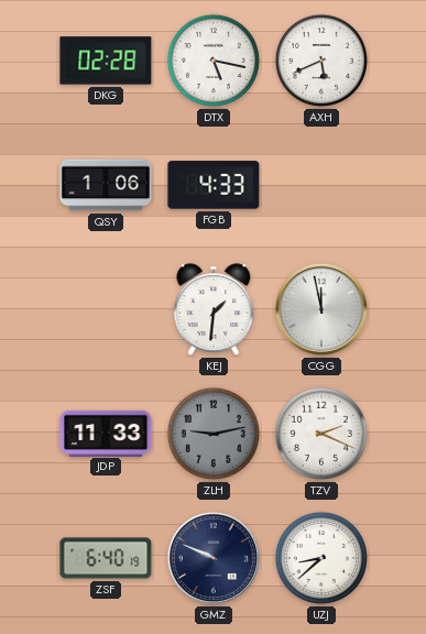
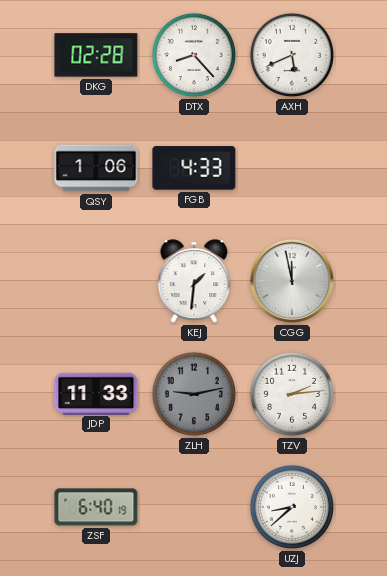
DTX: 5:17 -> 8:23
TZV: 2:19 -> 2:14
GMZ: 9:49 -> none
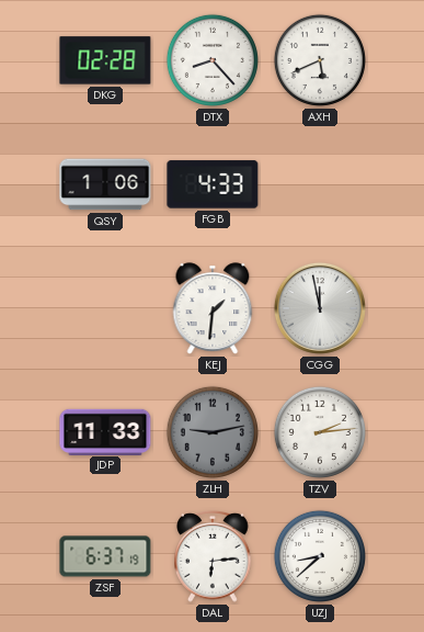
ZSF: 6:40 -> 6:37
DAL: none -> 6:14
